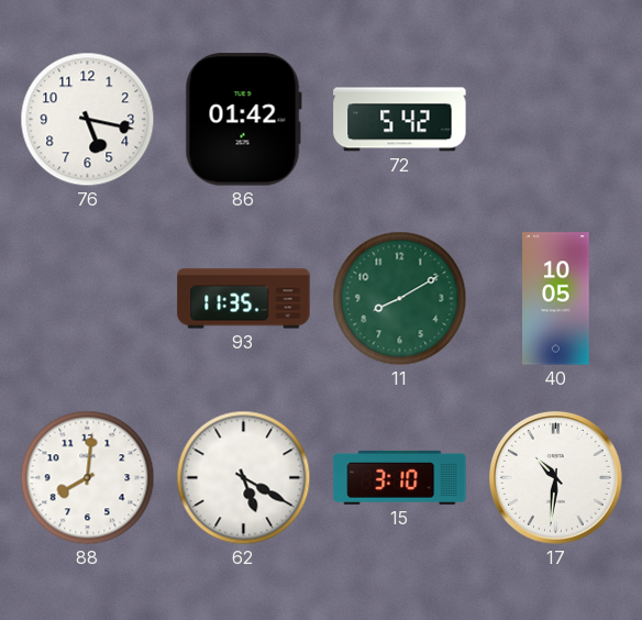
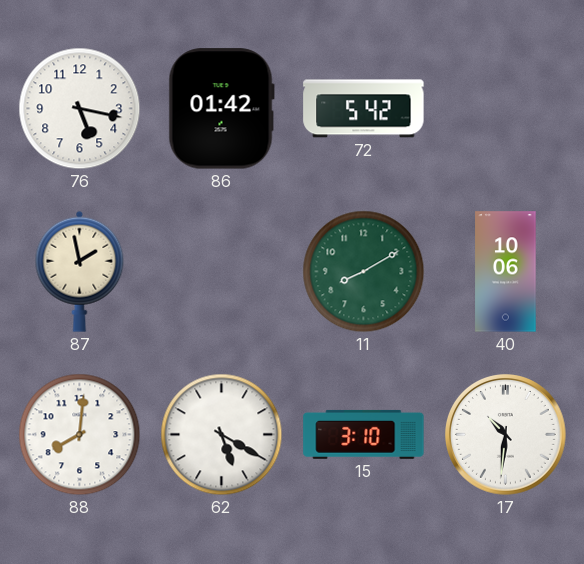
87: none -> 1:58
93: 11:35 -> none
40: 10:05 -> 10:06
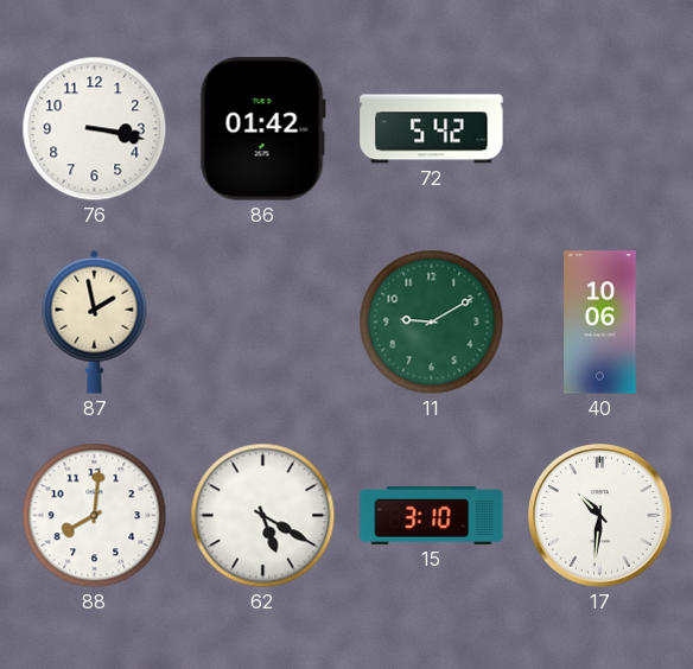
76: 5:17 -> 3:17
11: 8:10 -> 9:10
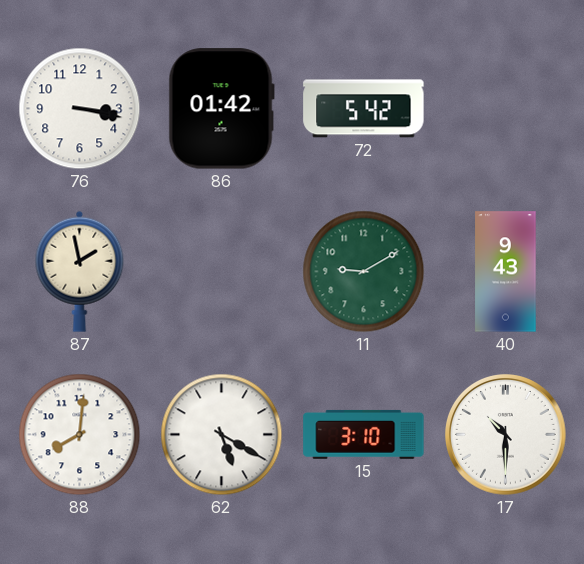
40: 10:06 -> 9:43
17: 10:31 -> 10:30
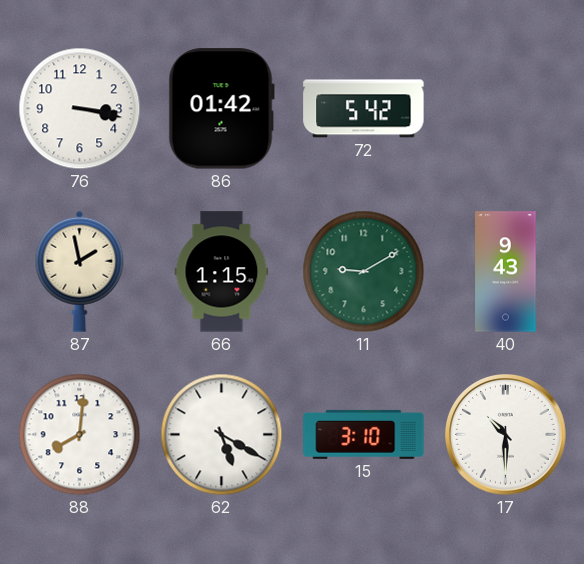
66: none -> 1:15
